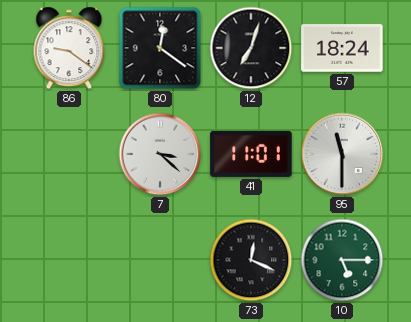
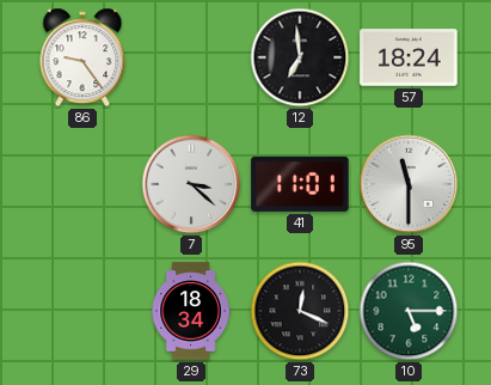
86: 9:21 -> 9:24
80: 12:21 -> none
12: 7:03 -> 6:59
29: none -> 18:34
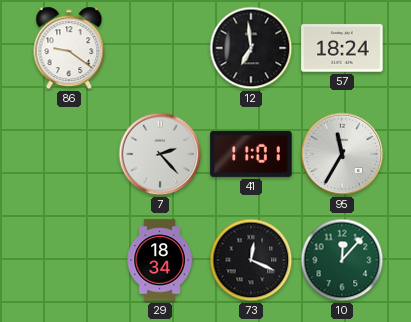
86: 9:24 -> 9:21
7: 3:22 -> 2:23
95: 11:30 -> 11:35
10: 5:15 -> 12:07
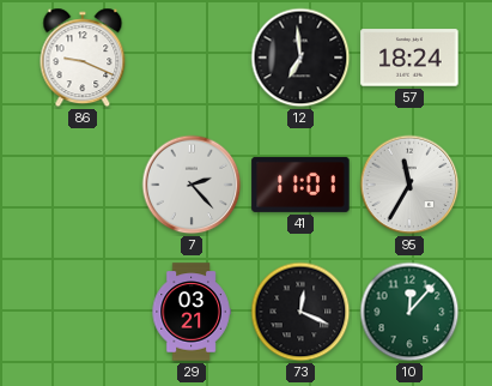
86: 9:21 -> 9:19
29: 18:34 -> 03:21
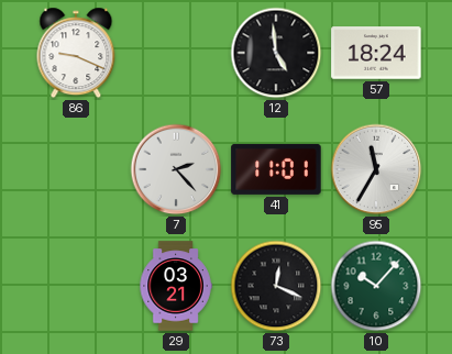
12: 6:59 -> 4:59
10: 12:07 -> 10:07
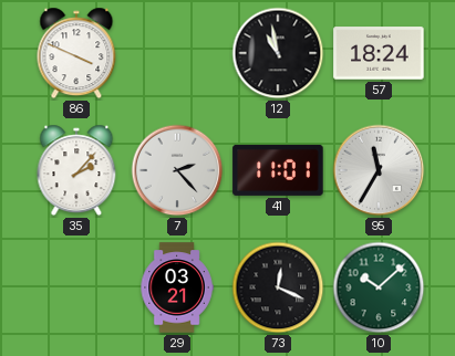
86: 9:19 -> 3:49
12: 4:59 -> 10:58
35: none -> 2:07
10: 10:07 -> 10:08
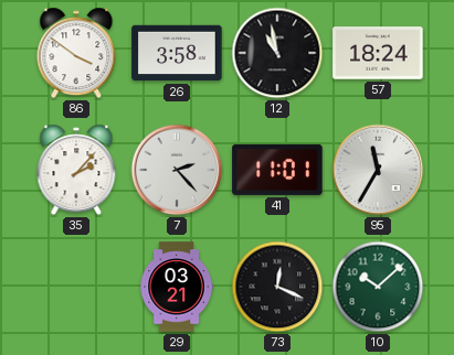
86: 3:49 -> 3:51
26: none -> 3:58
